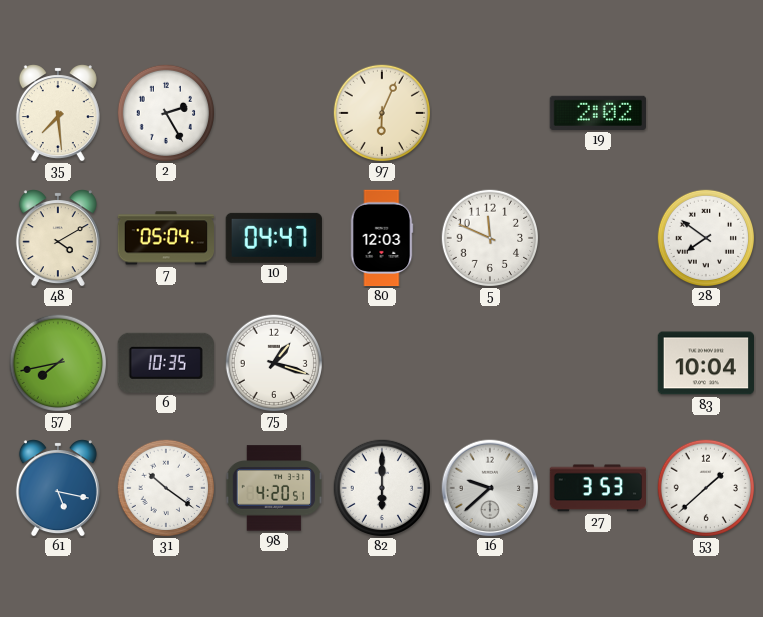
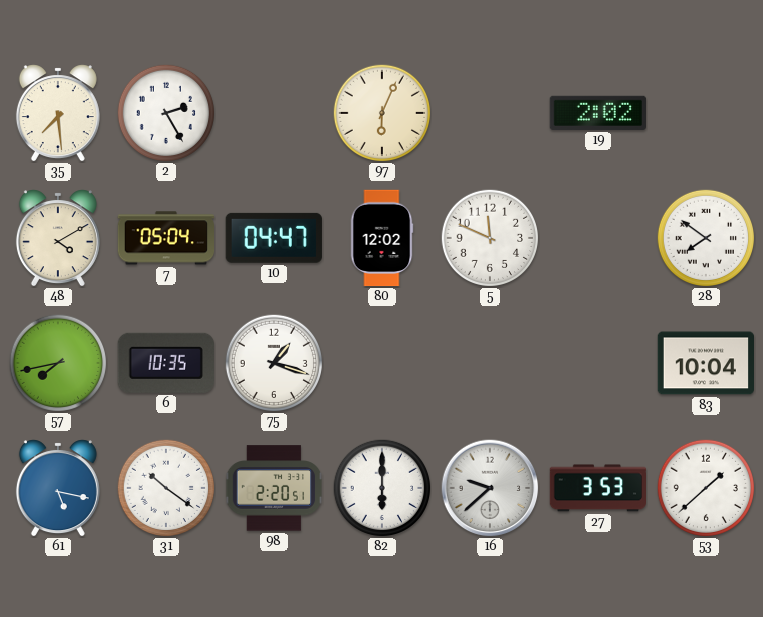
80: 12:03 -> 12:02
98: 4:20 -> 2:20
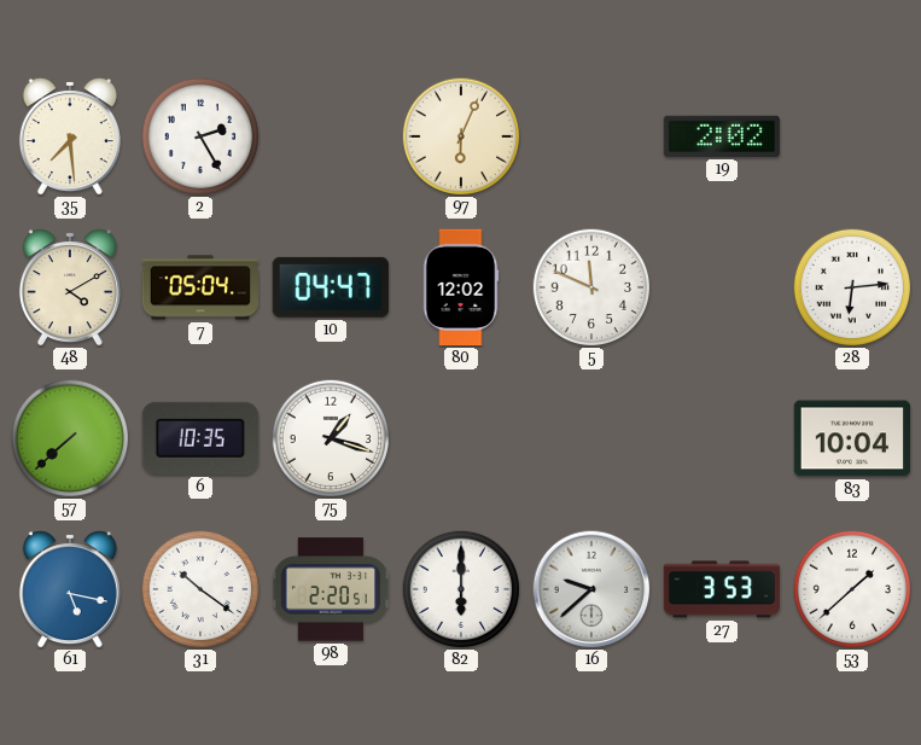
28: 7:51 -> 6:14
57: 7:43 -> 7:38
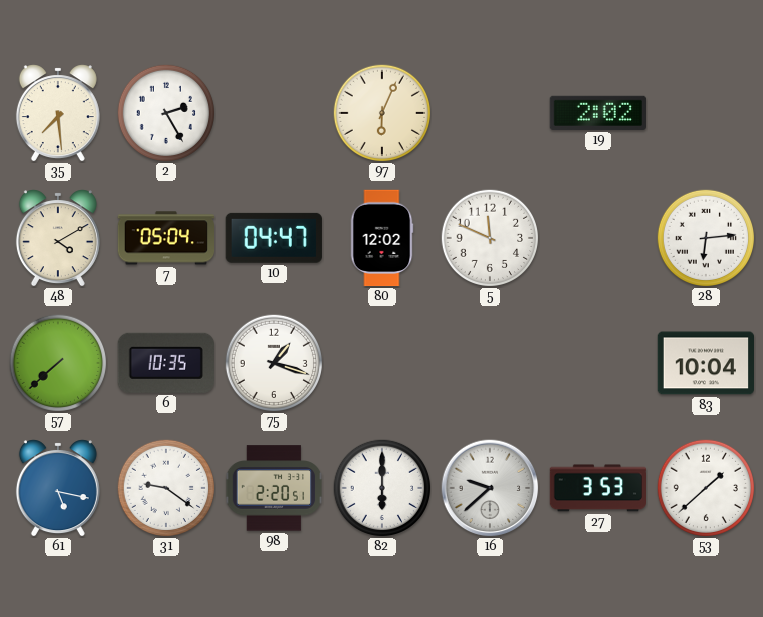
31: 10:21 -> 9:21
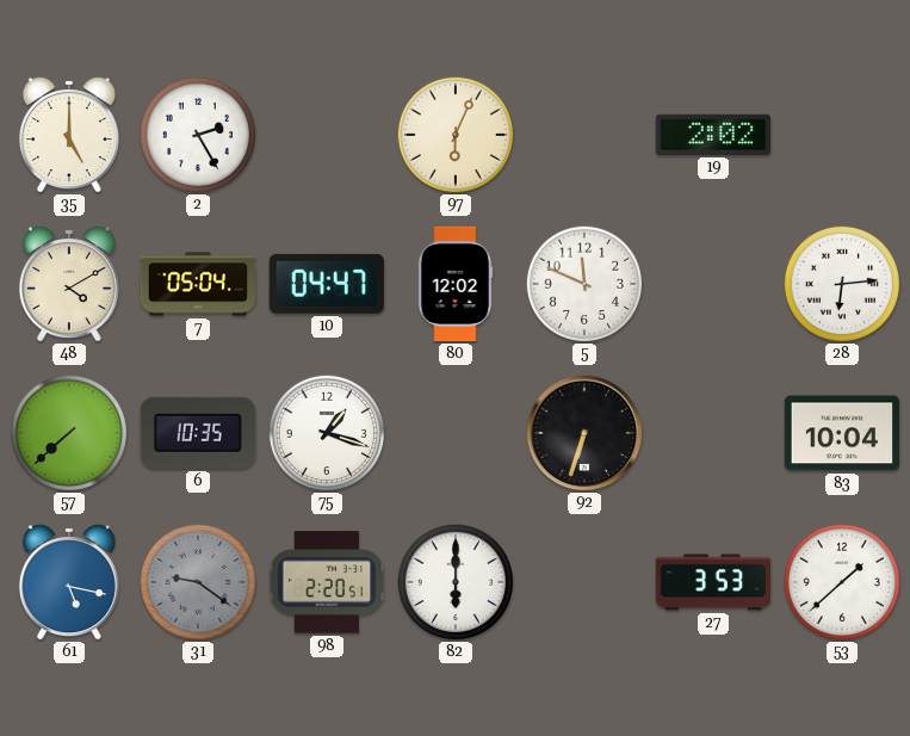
35: 7:29 -> 5:00
92: none -> 6:33
31 dial: white -> grey
16: 9:38 -> none
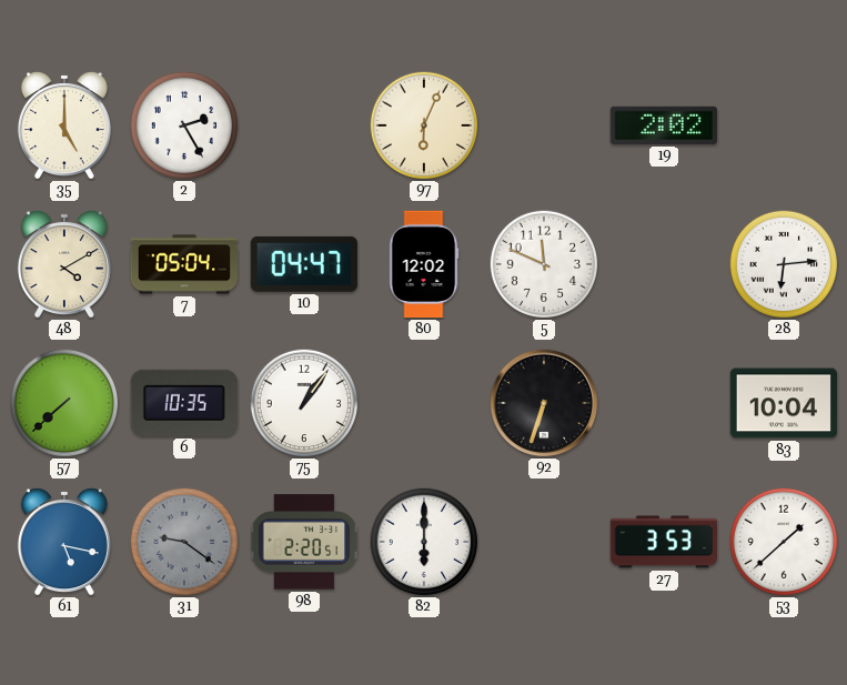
75: 1:18 -> 1:06
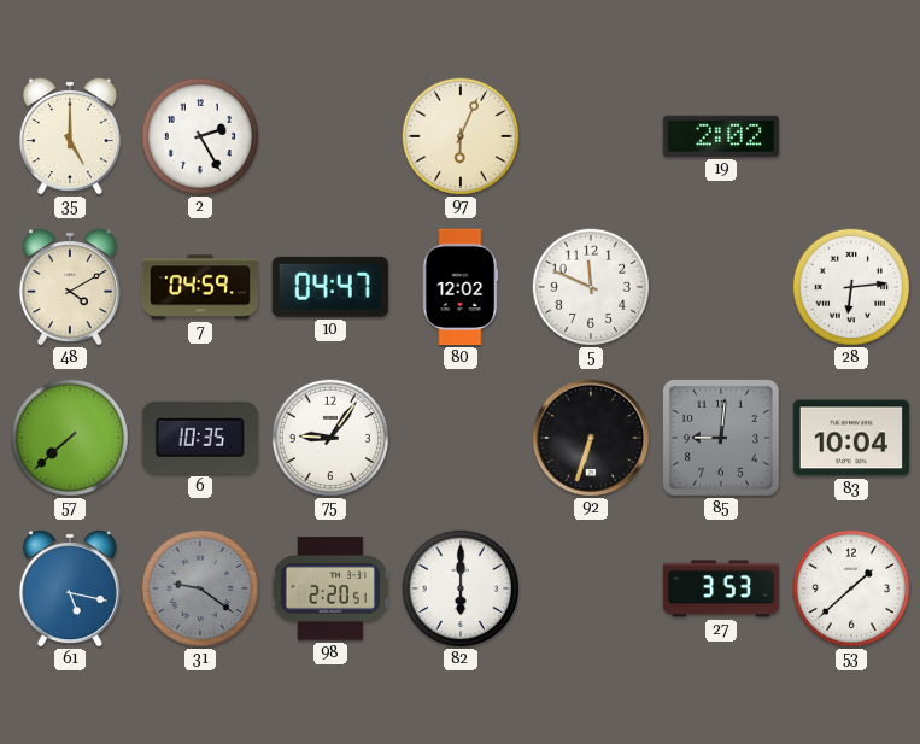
7: 05:04 -> 04:59
75: 1:06 -> 9:06
85: none -> 9:01
